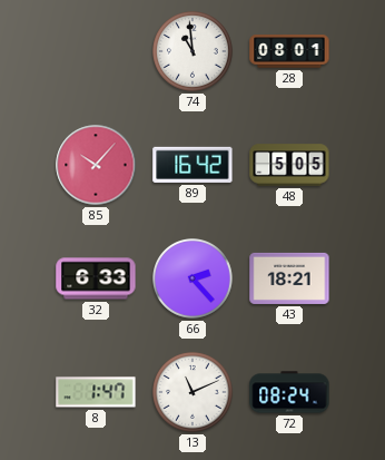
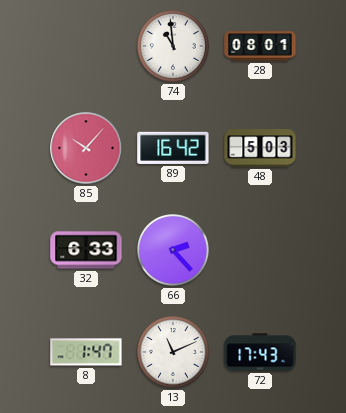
48: 5:05 -> 5:03
43: 18:21 -> none
72: 08:24 -> 17:43
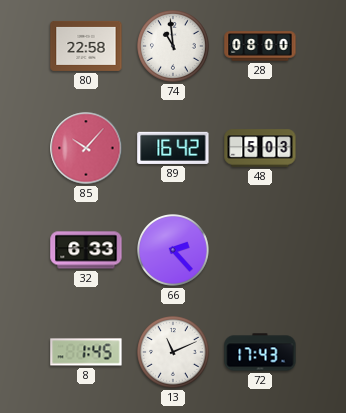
80: none -> 22:58
28: 08:01 -> 08:00
8: 1:47 -> 1:45
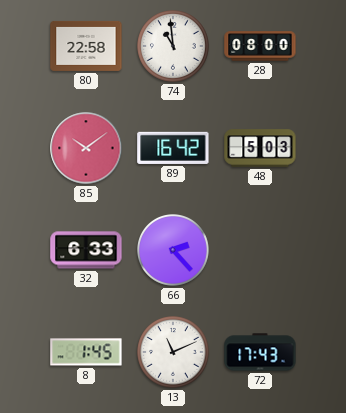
85: 10:07 -> 10:09
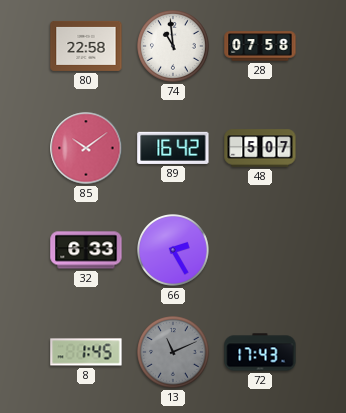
28: 08:00 -> 07:58
48: 5:03 -> 5:07
66: 2:23 -> 2:25
13 dial: white -> grey
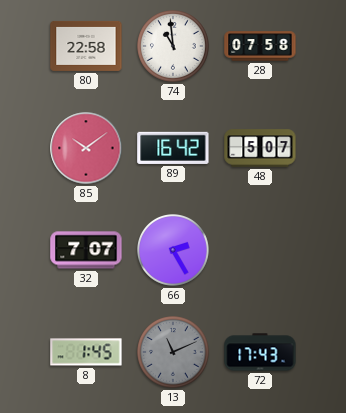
32: 6:33 -> 7:07
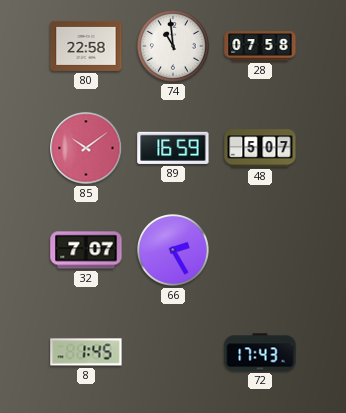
89: 16:42 -> 16:59
13: 11:11 -> none
